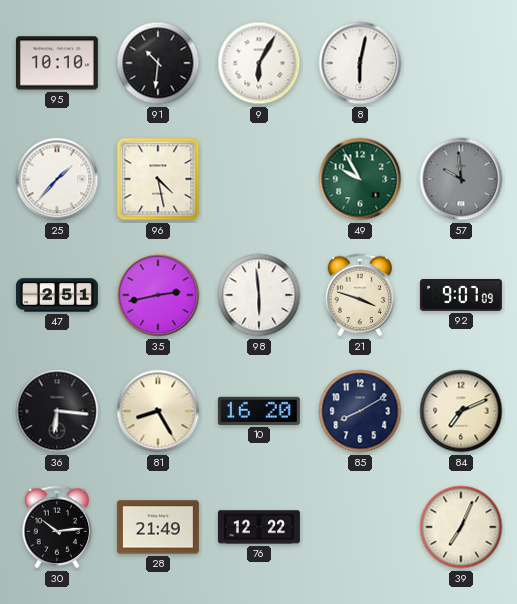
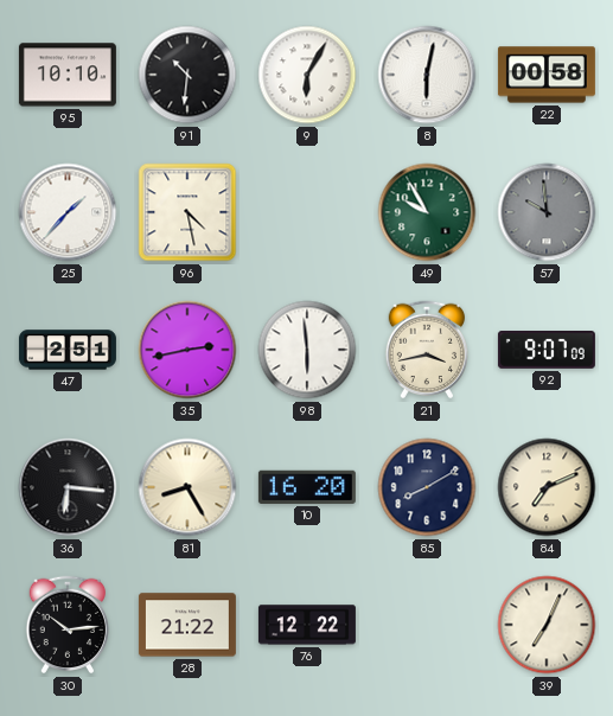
22: none -> 00:58
21: 3:48 -> 3:43
28: 21:49 -> 21:22
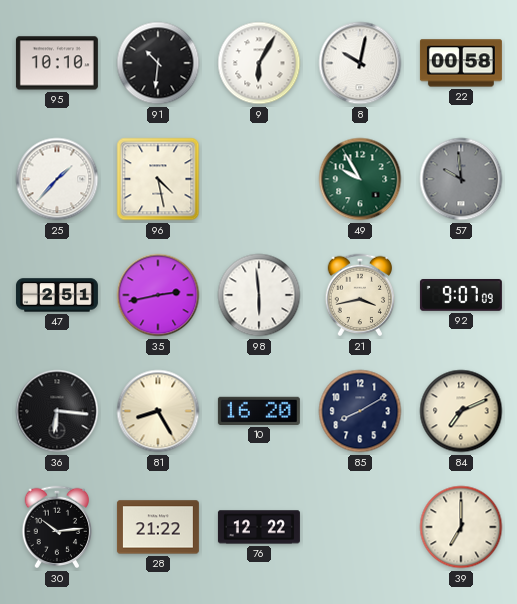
8: 6:02 -> 10:02
39: 7:04 -> 7:00
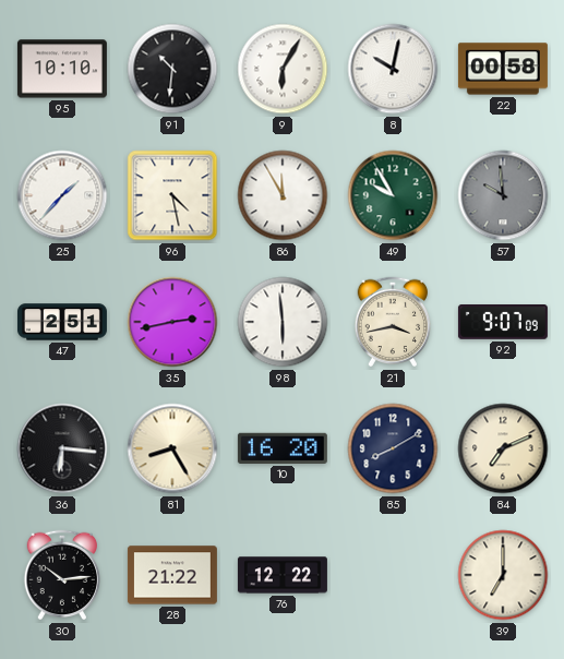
86: none -> 11:55
